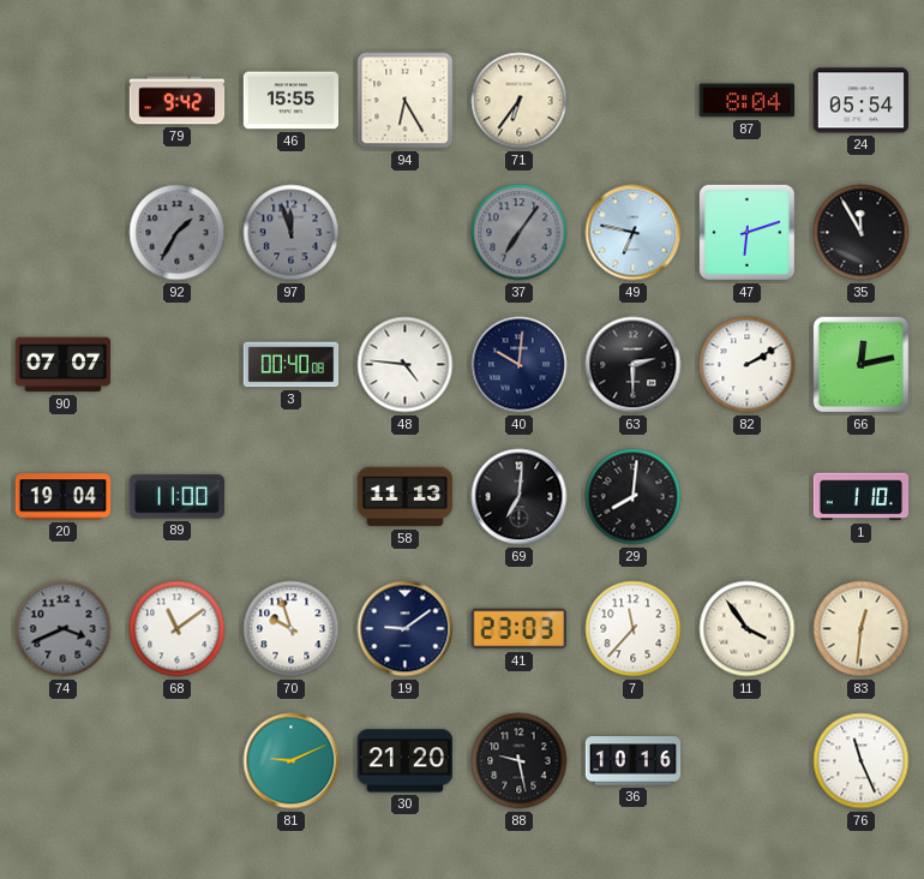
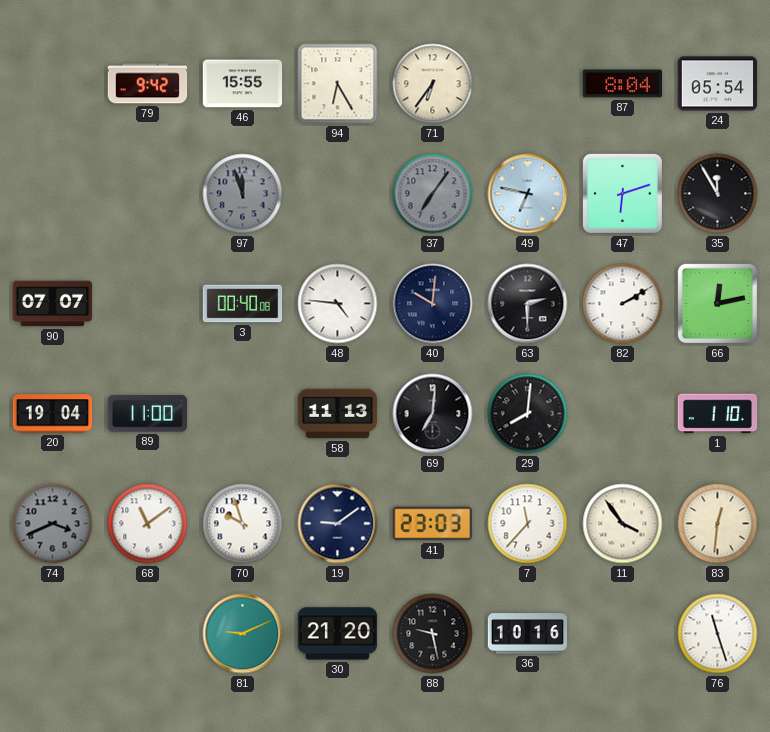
92: 1:35 -> none
76: 11:26 -> 11:27
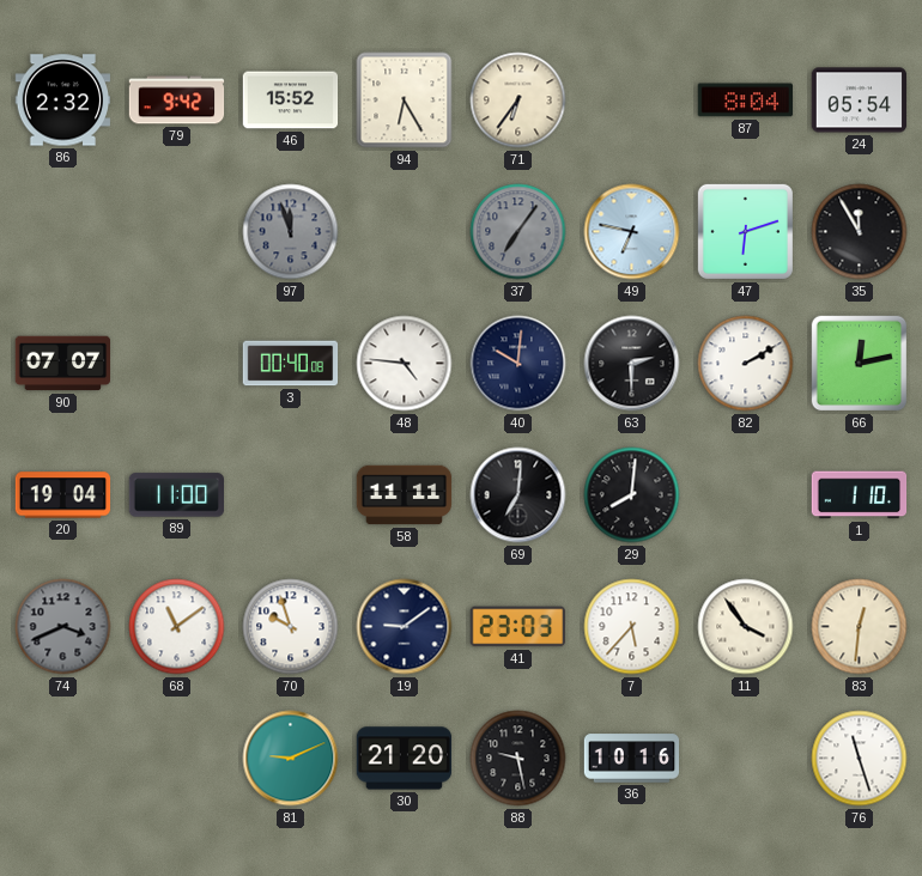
86: none -> 2:32
46: 15:55 -> 15:52
58: 11:13 -> 11:11
7: 11:37 -> 5:37
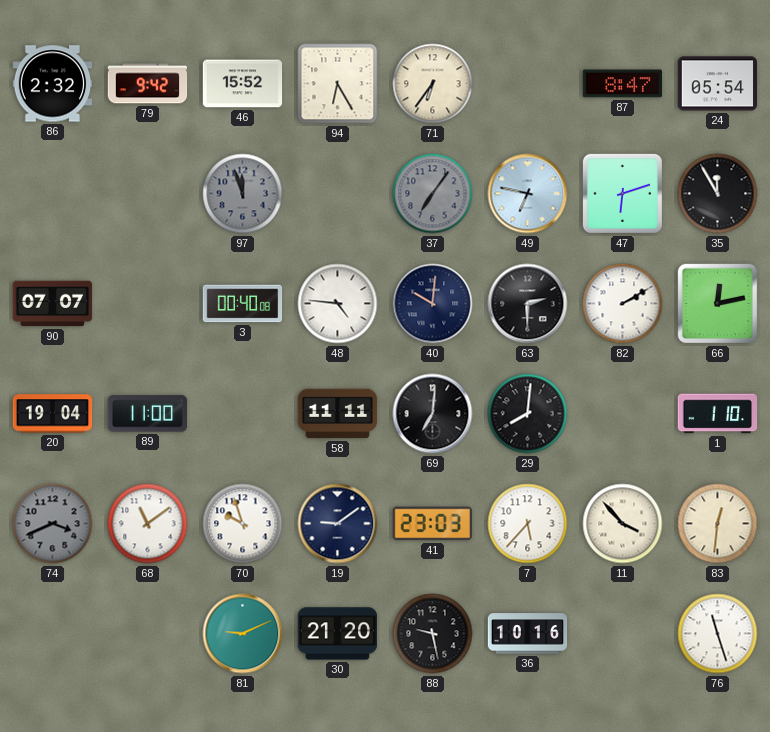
87: 8:04 -> 8:47
11: 3:54 -> 3:53
